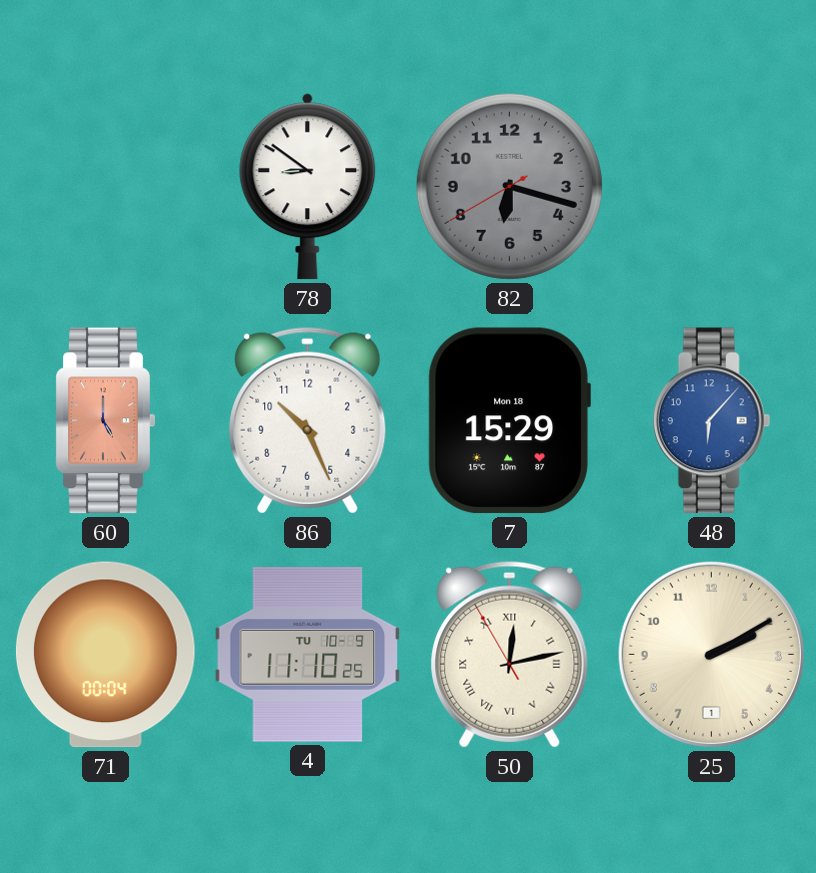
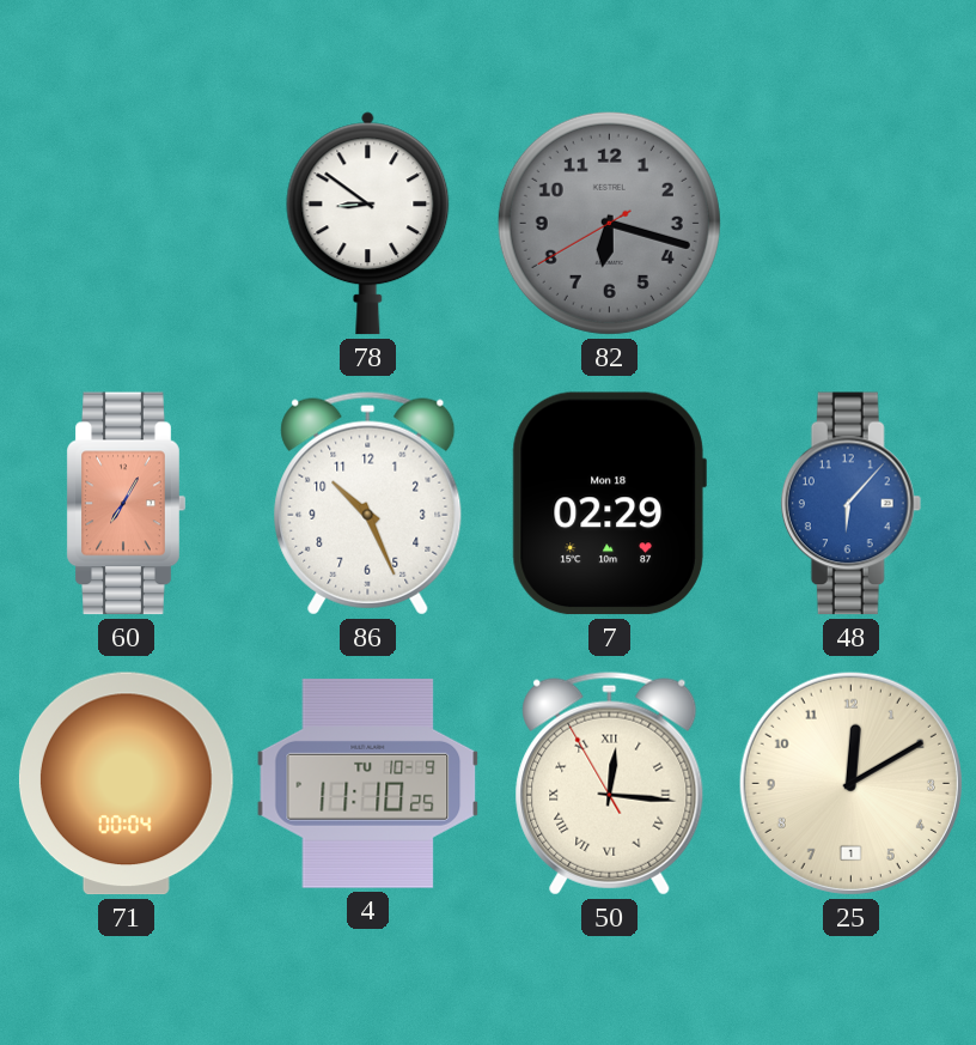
60: 5:00 -> 7:05
7: 15:29 -> 02:29
50: 12:12 -> 12:15
25: 2:10 -> 12:10
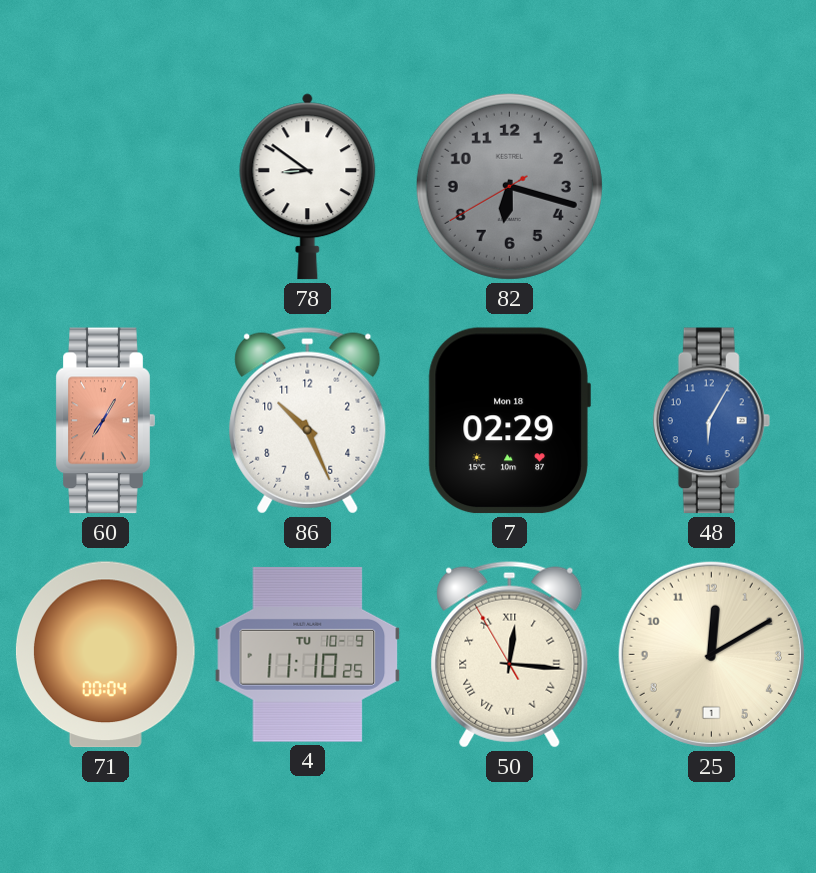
48: 6:07 -> 6:05
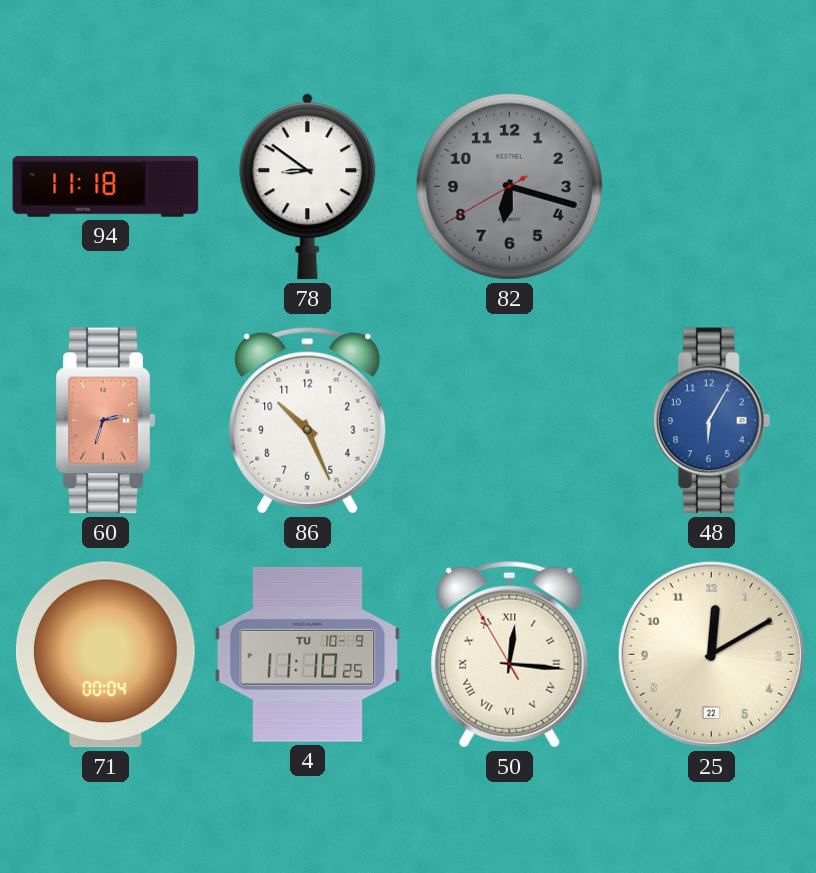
94: none -> 11:18
60: 7:05 -> 2:33
7: 02:29 -> none
25 date: 1 -> 22
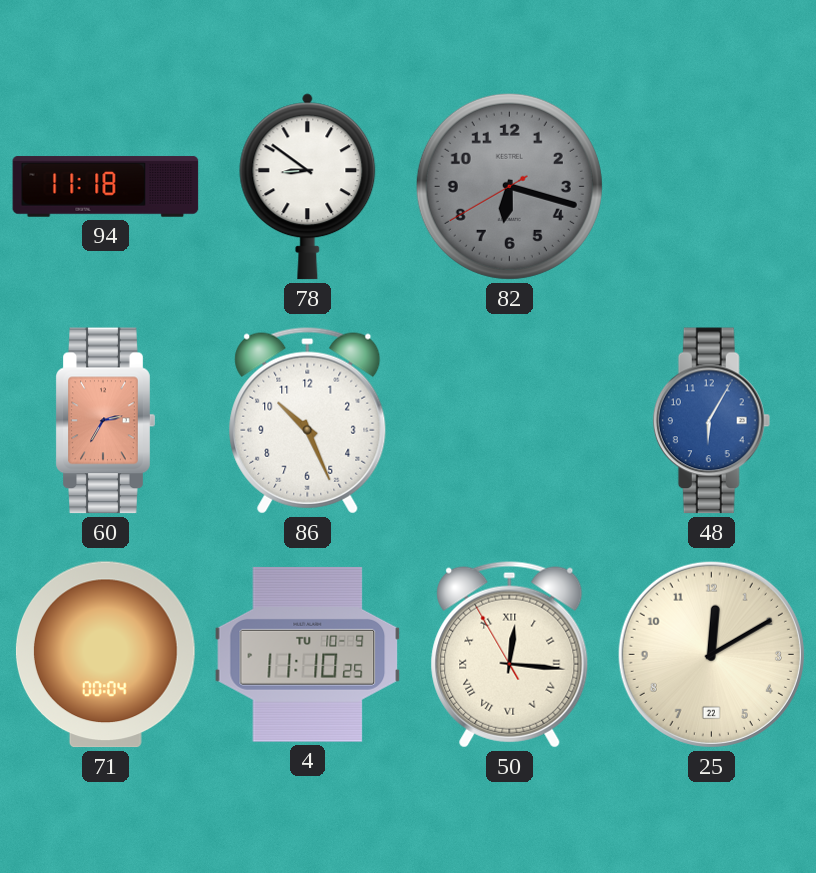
60: 2:33 -> 2:35
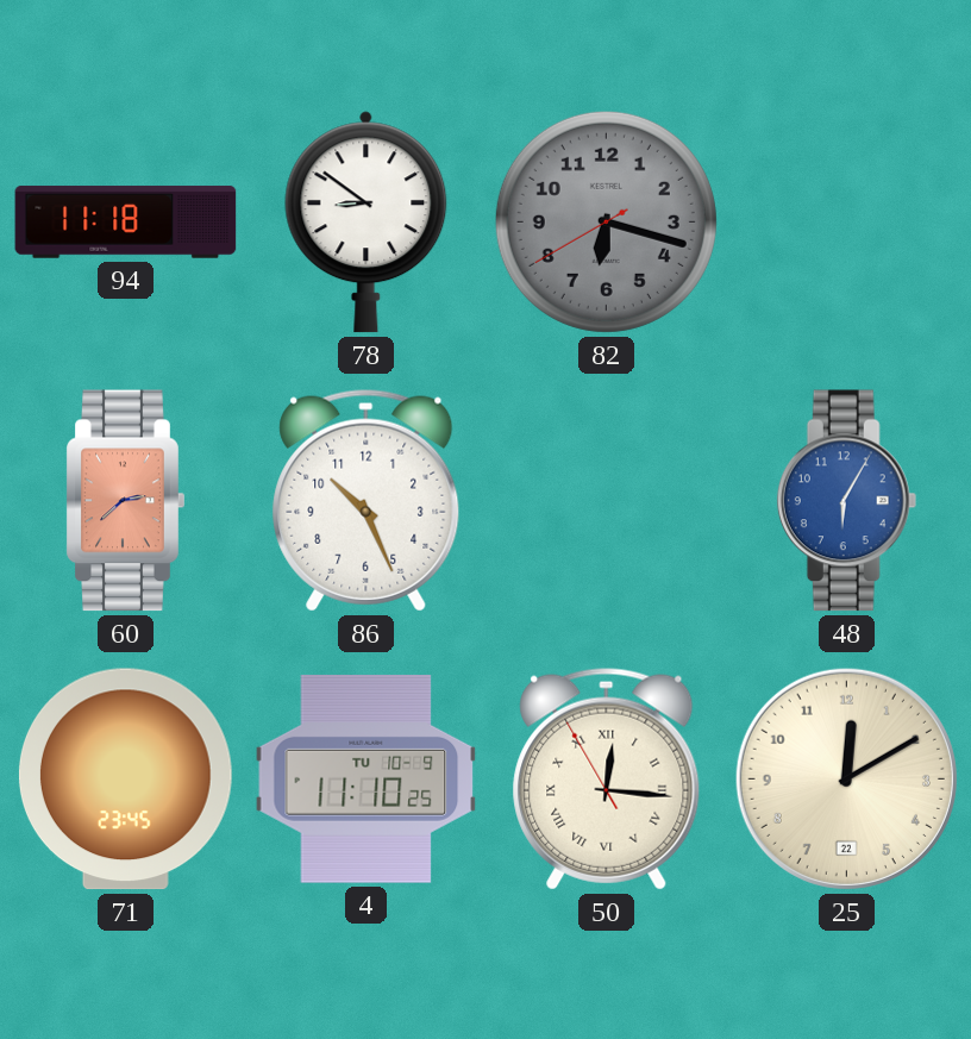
60: 2:35 -> 2:38
71: 00:04 -> 23:45
